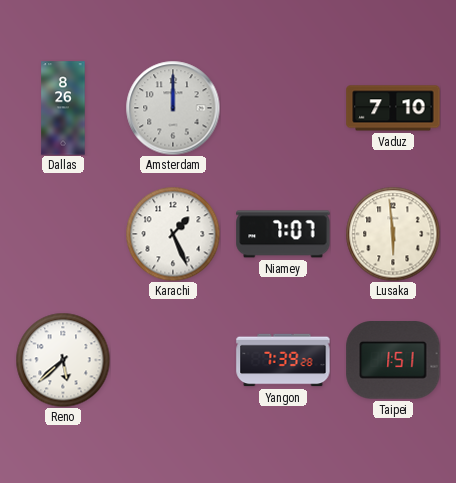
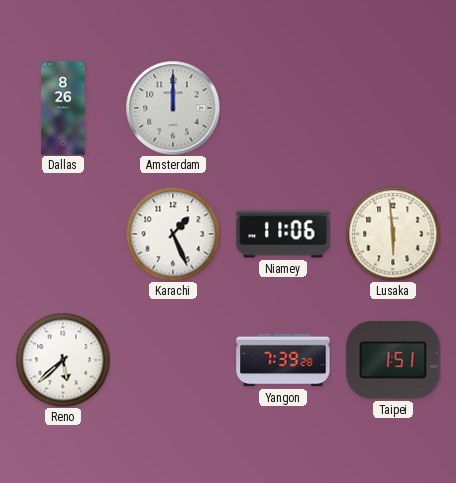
Vaduz: 7:10 -> none
Niamey: 7:07 -> 11:06
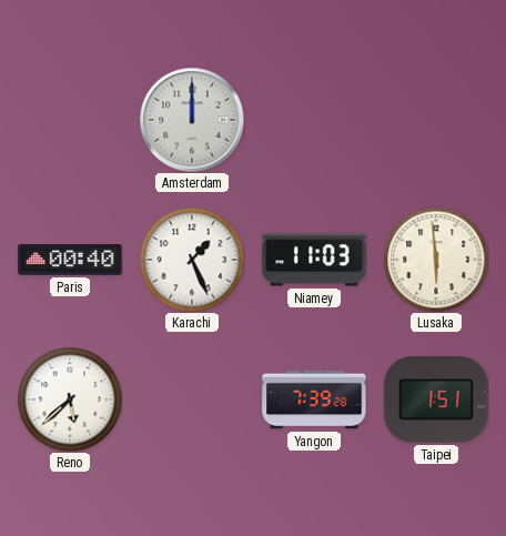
Dallas: 8:26 -> none
Paris: none -> 00:40
Niamey: 11:06 -> 11:03
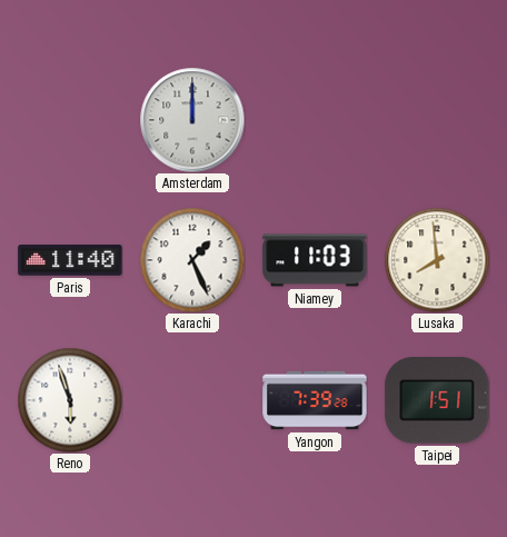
Paris: 00:40 -> 11:40
Lusaka: 5:59 -> 7:59
Reno: 5:38 -> 5:57
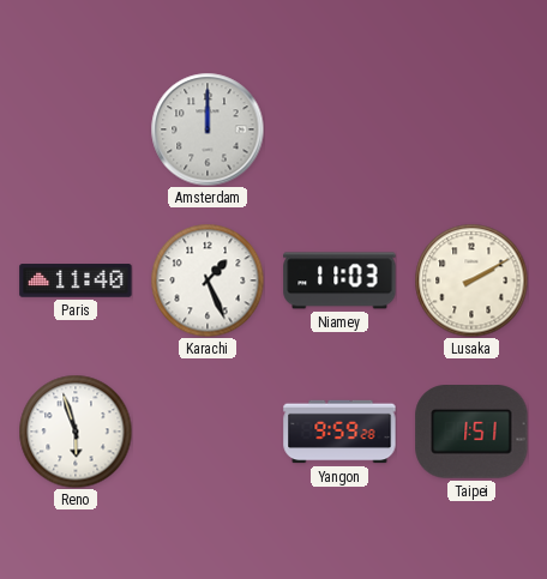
Lusaka: 7:59 -> 2:10
Yangon: 7:39 -> 9:59
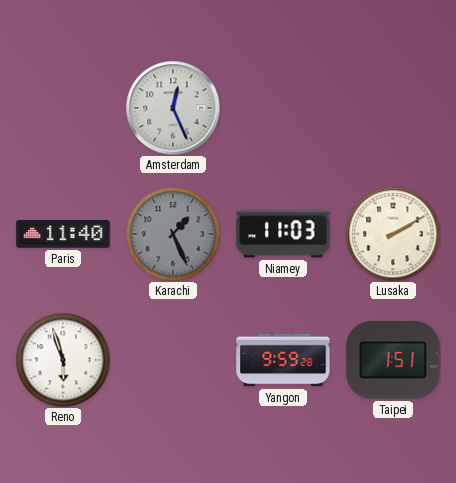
Amsterdam: 12:00 -> 12:26
Karachi dial: white -> grey
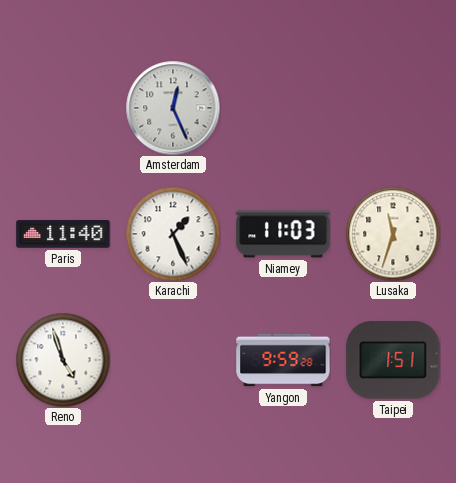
Karachi dial: grey -> white
Lusaka: 2:10 -> 11:33
Reno: 5:57 -> 4:57
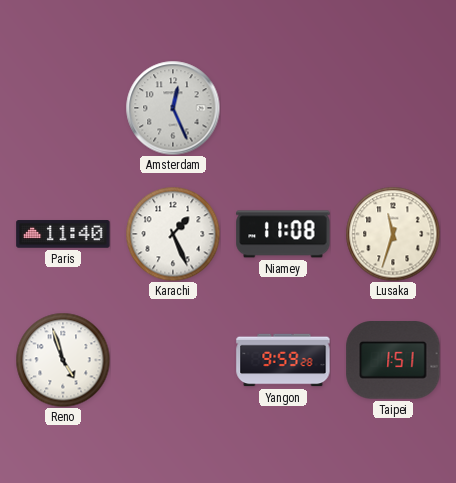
Niamey: 11:03 -> 11:08
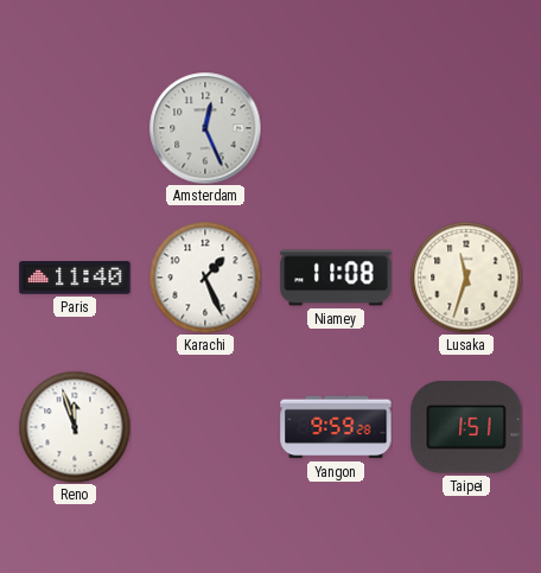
Reno: 4:57 -> 11:57
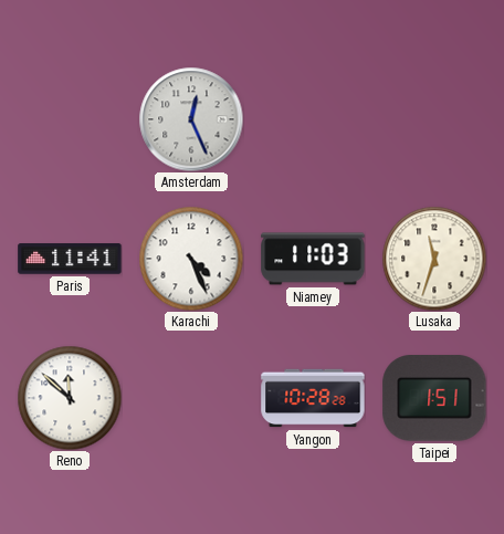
Paris: 11:40 -> 11:41
Karachi: 1:26 -> 4:26
Niamey: 11:08 -> 11:03
Reno: 11:57 -> 11:52
Yangon: 9:59 -> 10:28
